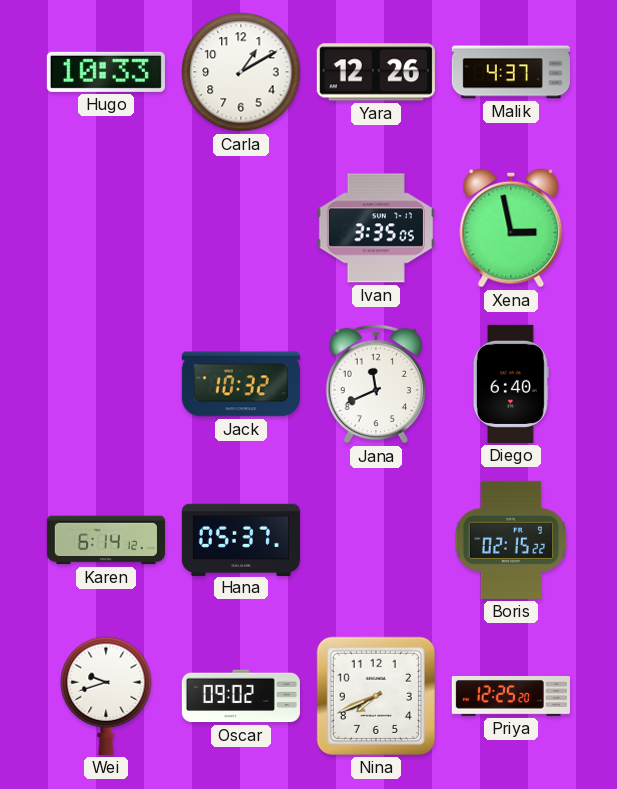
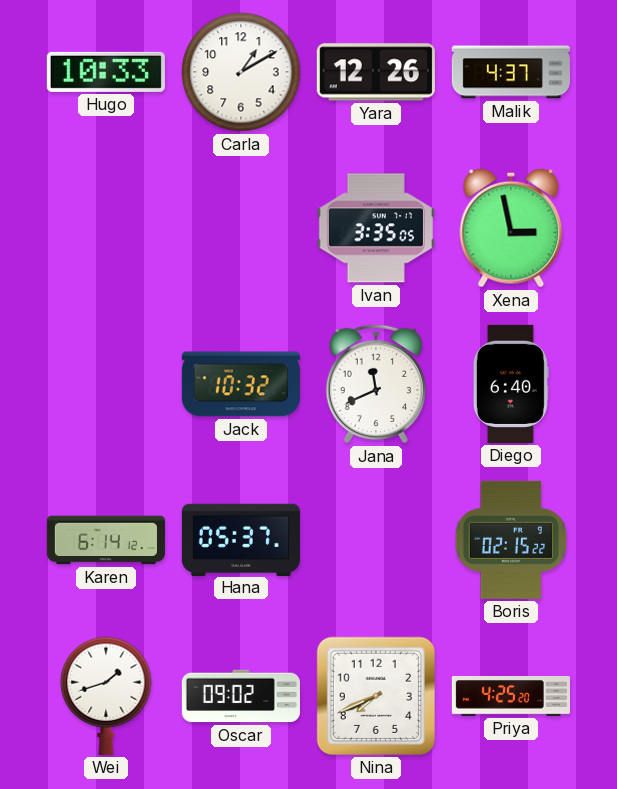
Wei: 9:42 -> 1:42
Priya: 12:25 -> 4:25
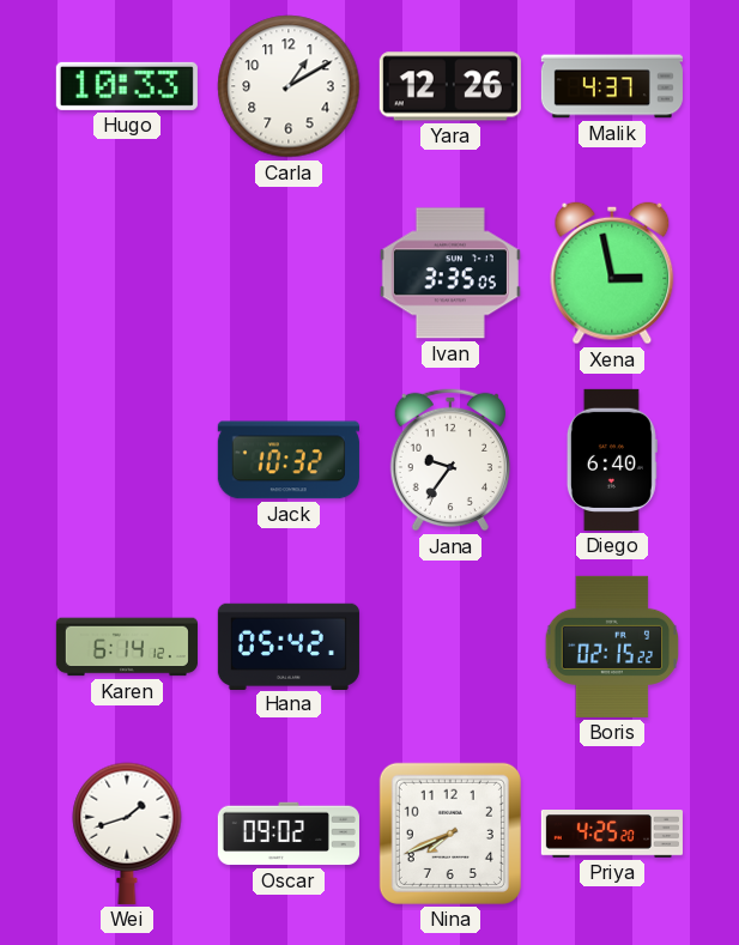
Jana: 11:41 -> 9:36
Hana: 05:37 -> 05:42
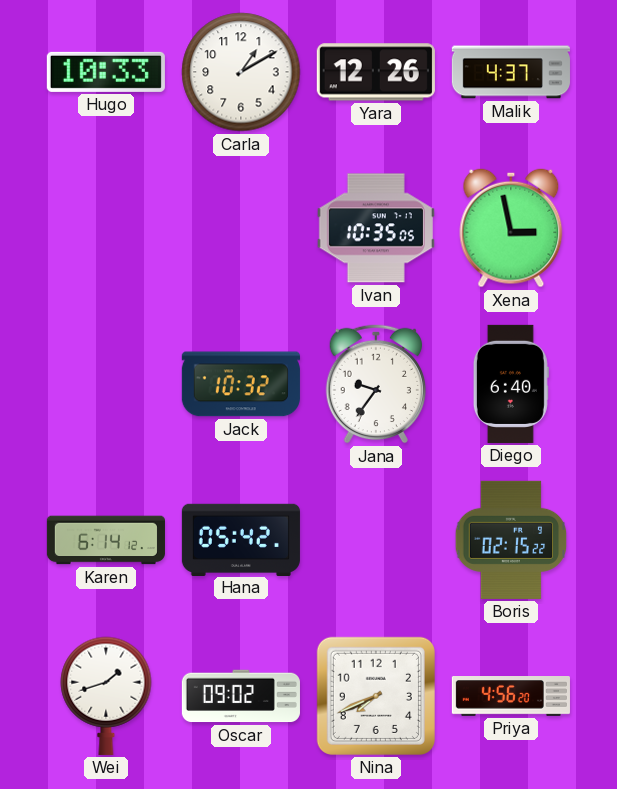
Ivan: 3:35 -> 10:35
Priya: 4:25 -> 4:56
